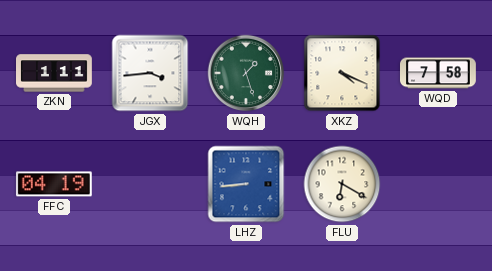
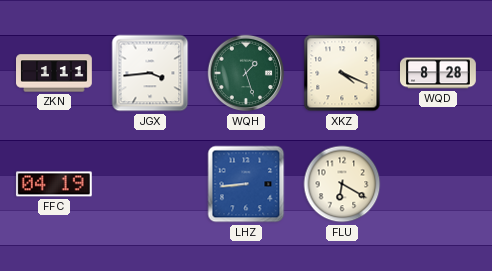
WQD: 7:58 -> 8:28
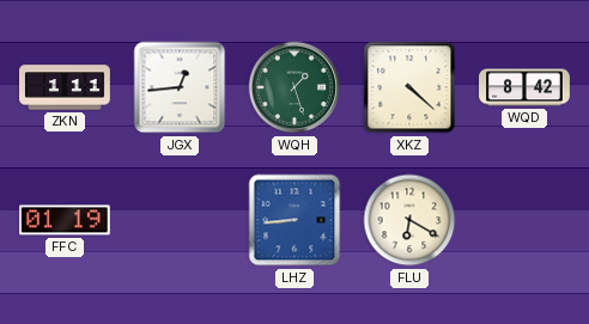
JGX: 3:44 -> 12:44
XKZ: 4:19 -> 4:22
WQD: 8:28 -> 8:42
FFC: 04:19 -> 01:19
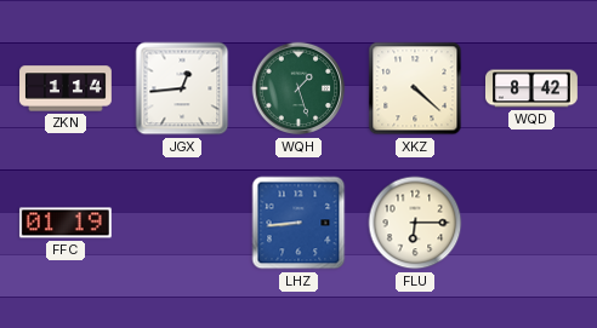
ZKN: 1:11 -> 1:14
FLU: 6:20 -> 6:15
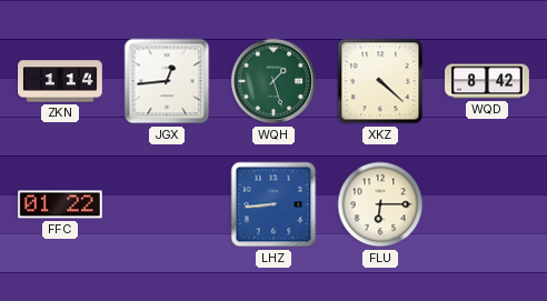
FFC: 01:19 -> 01:22
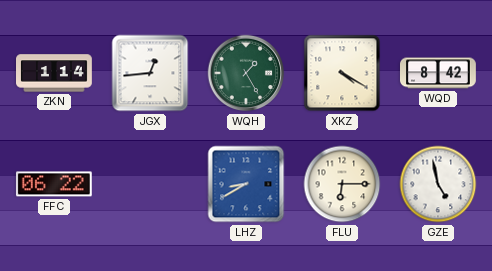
WQH: 1:27 -> 1:25
XKZ: 4:22 -> 4:20
FFC: 01:22 -> 06:22
LHZ: 8:44 -> 8:40
GZE: none -> 4:58
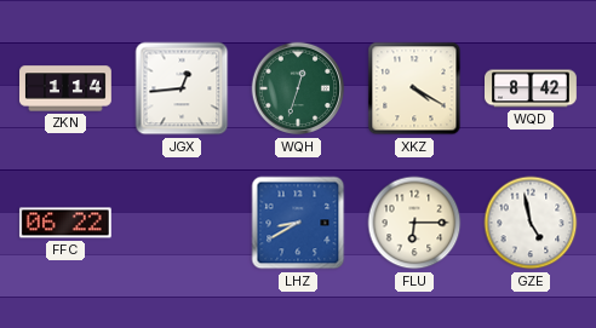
WQH: 1:25 -> 12:33
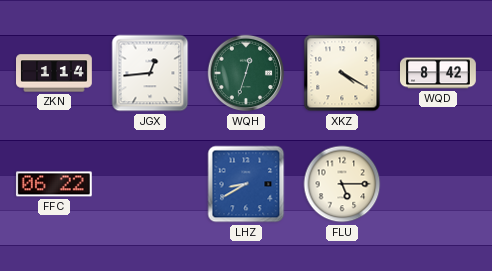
FLU: 6:15 -> 5:15
GZE: 4:58 -> none
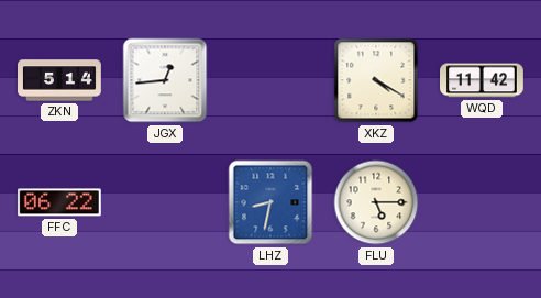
ZKN: 1:14 -> 5:14
WQH: 12:33 -> none
WQD: 8:42 -> 11:42
LHZ: 8:40 -> 8:32
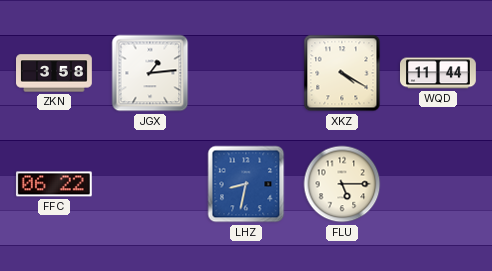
ZKN: 5:14 -> 3:58
JGX: 12:44 -> 1:14
WQD: 11:42 -> 11:44
